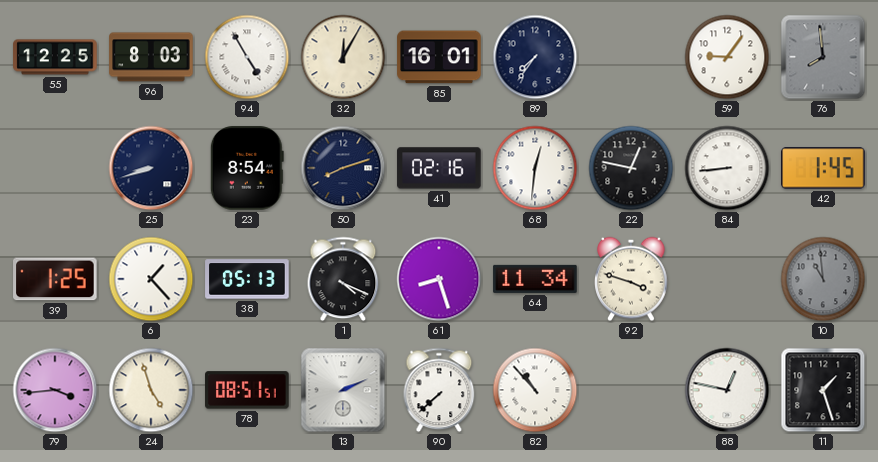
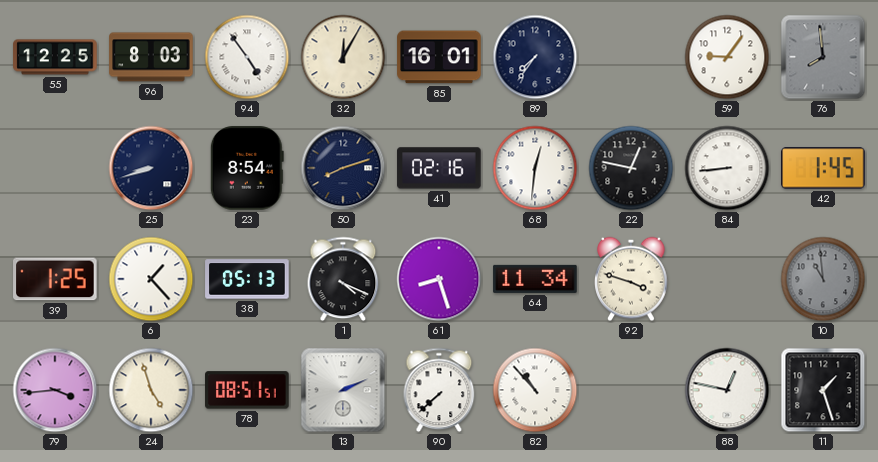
94: 4:55 -> 4:54
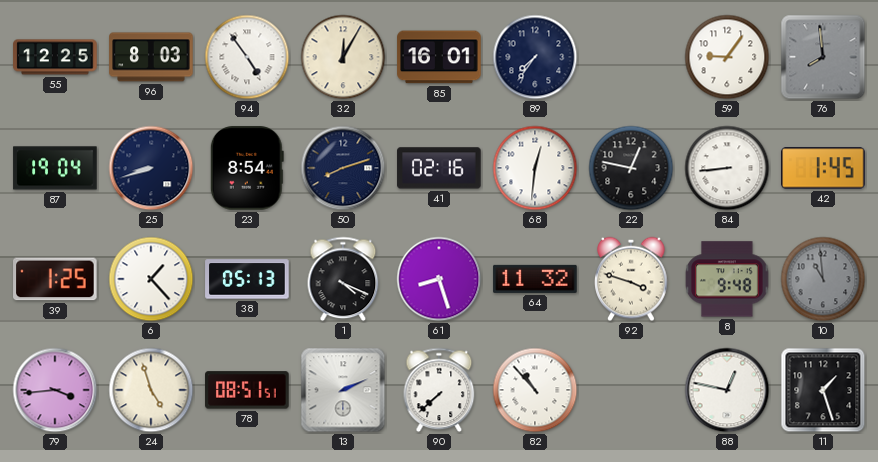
87: none -> 19:04
64: 11:34 -> 11:32
8: none -> 9:48
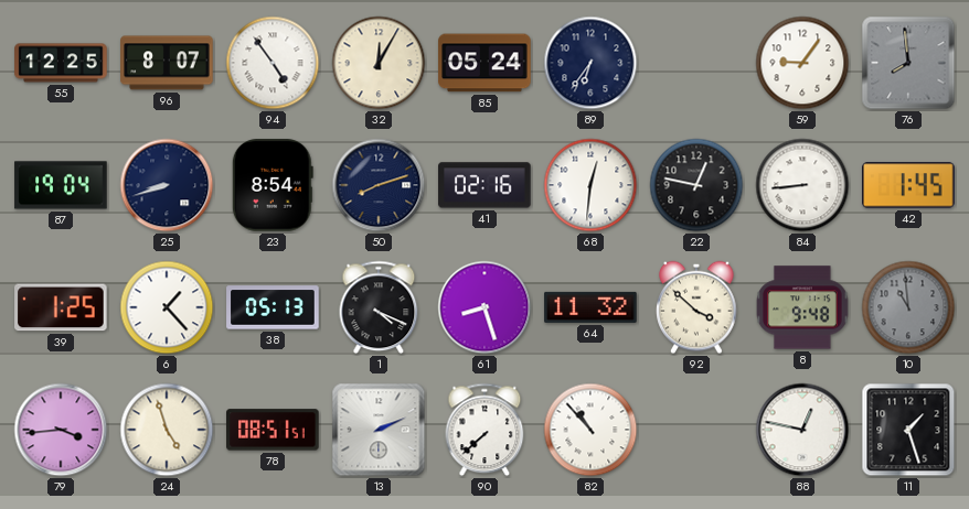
96: 8:03 -> 8:07
85: 16:01 -> 05:24
89: 7:36 -> 6:36
92: 3:48 -> 3:52
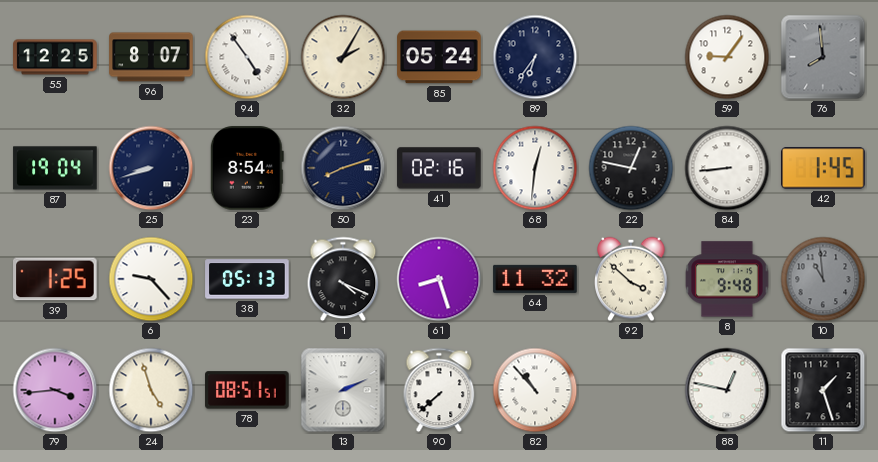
32: 12:05 -> 2:05
6: 1:23 -> 9:23
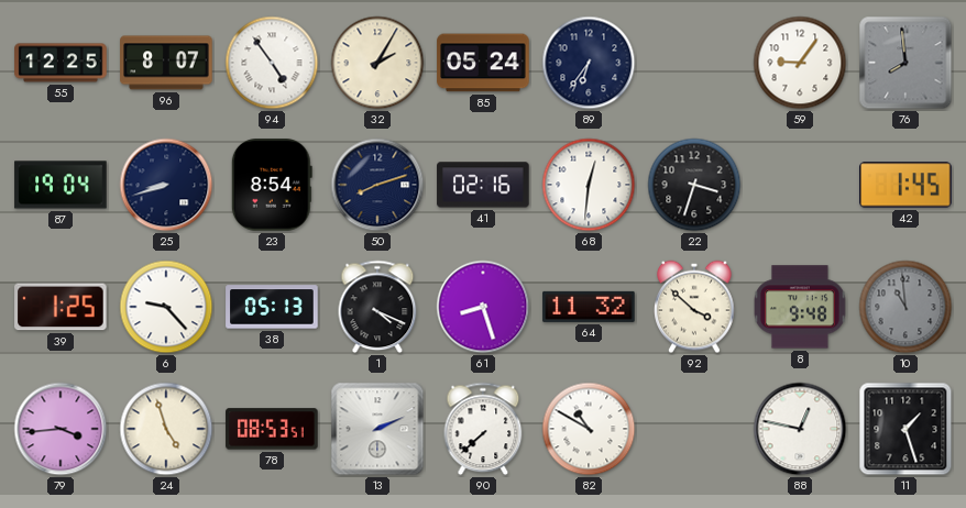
22: 12:47 -> 3:33
84: 8:44 -> none
78: 08:51 -> 08:53
82: 10:53 -> 10:50
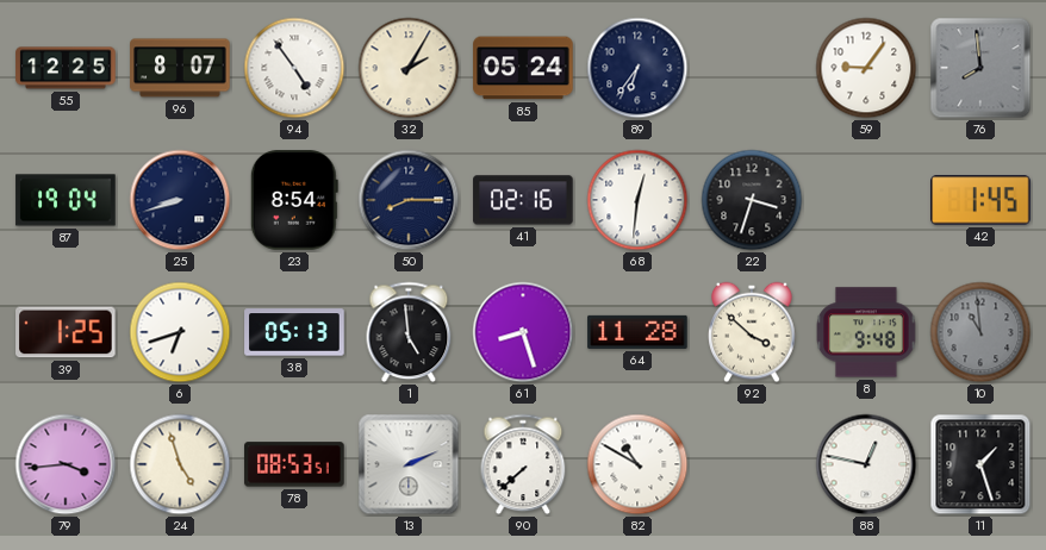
50: 8:12 -> 8:15
6: 9:23 -> 6:42
1: 4:19 -> 4:59
64: 11:32 -> 11:28
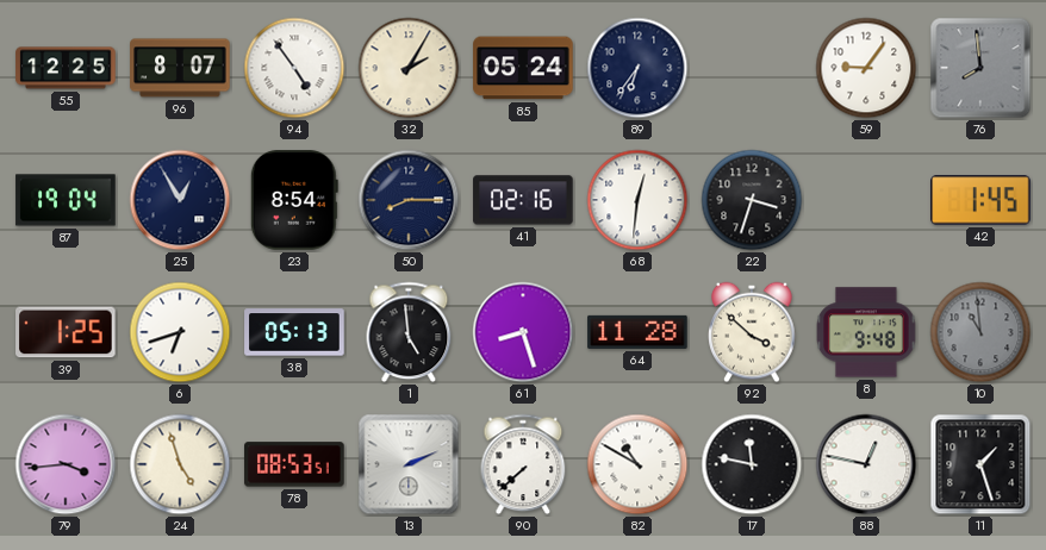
25: 8:42 -> 12:55
17: none -> 11:47
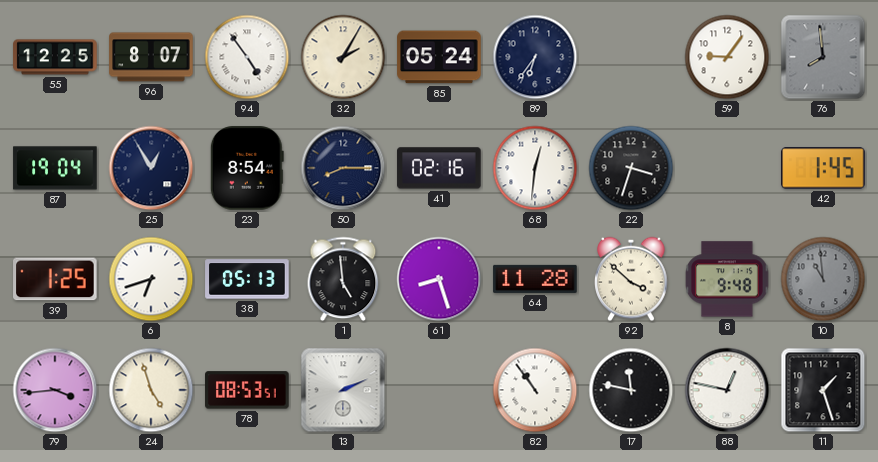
90: 7:38 -> none
82: 10:50 -> 10:54
